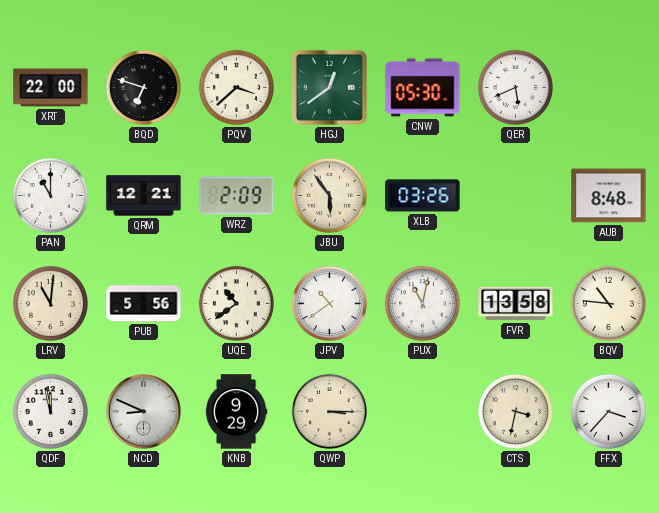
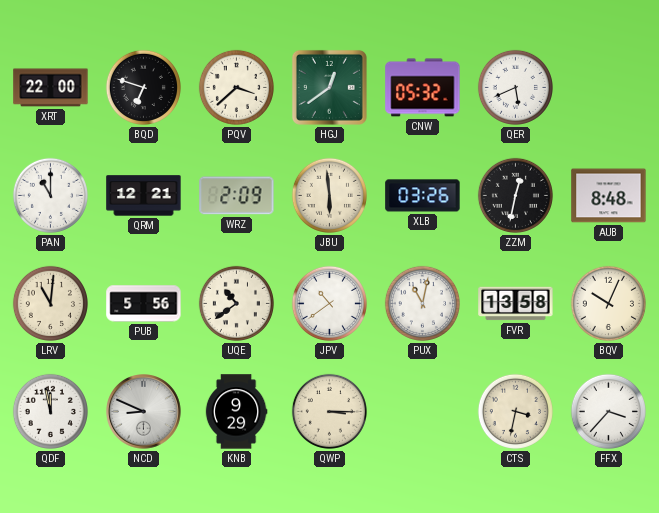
CNW: 05:30 -> 05:32
JBU: 5:54 -> 5:59
ZZM: none -> 12:32
BQV: 10:46 -> 10:04
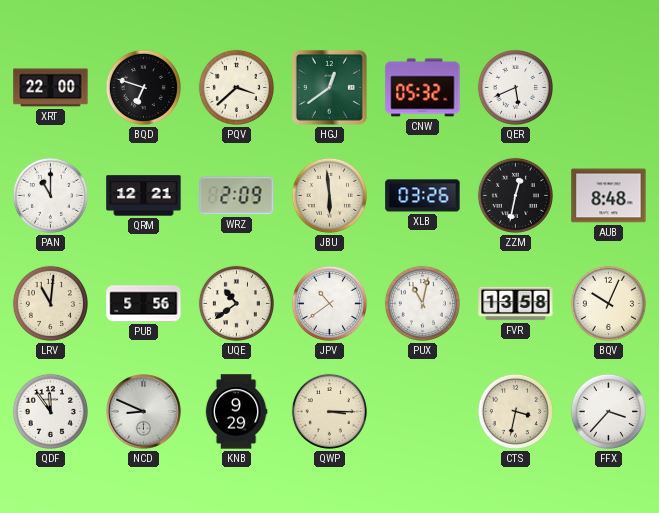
QDF: 11:58 -> 11:54
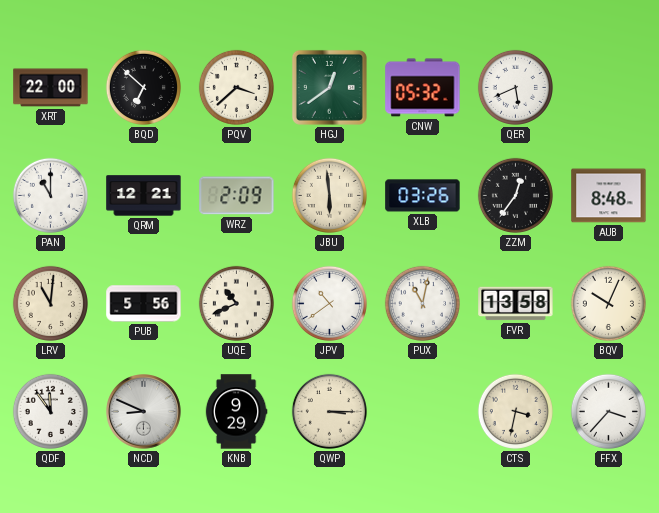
BQD: 6:48 -> 6:52
ZZM: 12:32 -> 12:36
UQE: 10:39 -> 10:41
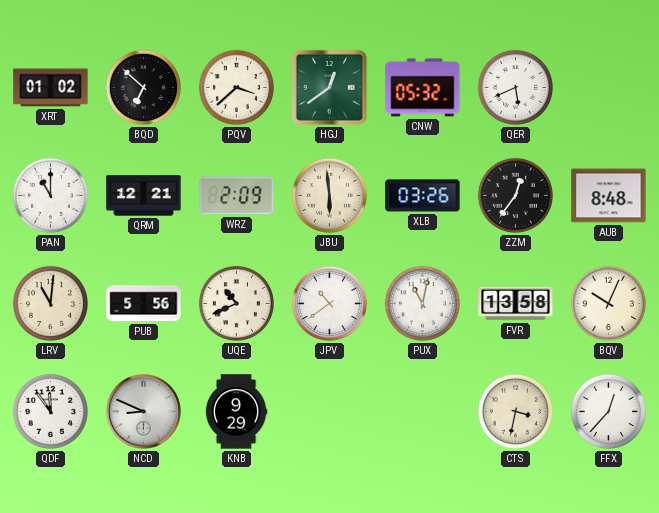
XRT: 22:00 -> 01:02
QWP: 3:15 -> none
FFX: 3:37 -> 12:37
